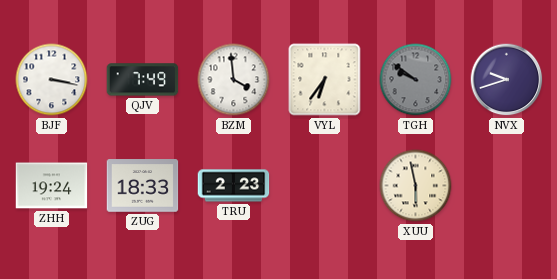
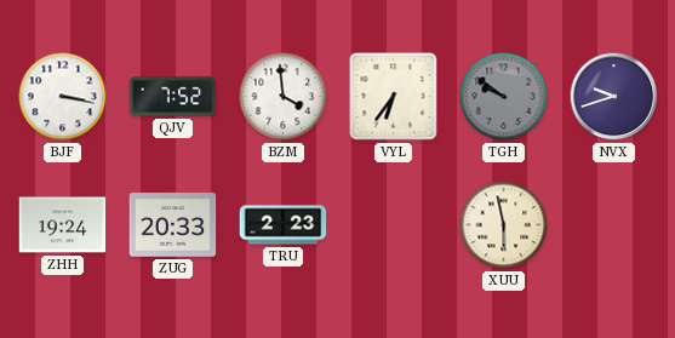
QJV: 7:49 -> 7:52
ZUG: 18:33 -> 20:33
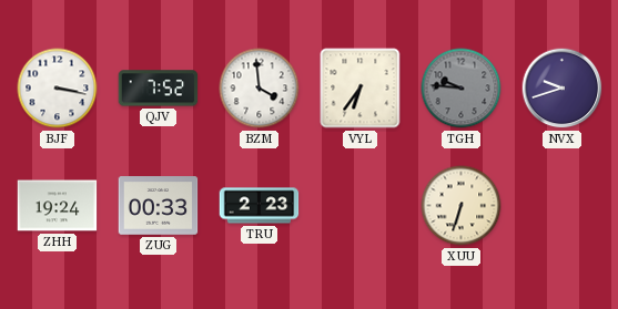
TGH: 9:51 -> 9:46
ZUG: 20:33 -> 00:33
XUU: 5:58 -> 6:33
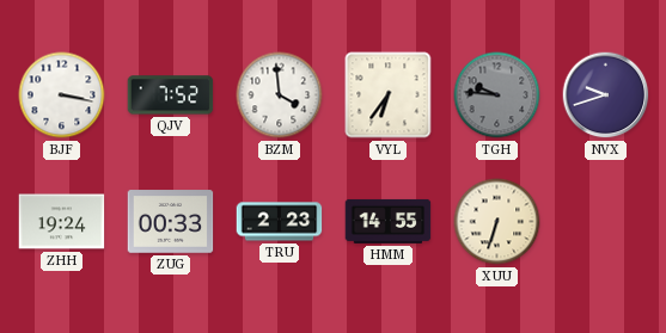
HMM: none -> 14:55
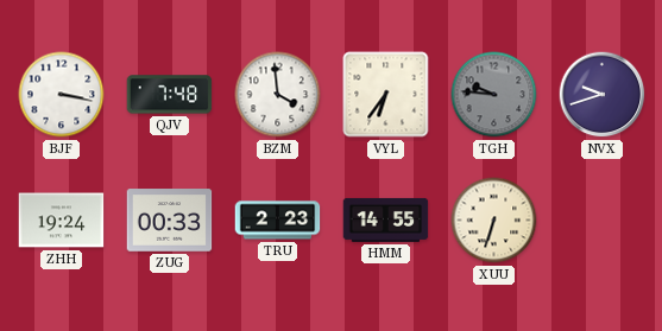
QJV: 7:52 -> 7:48
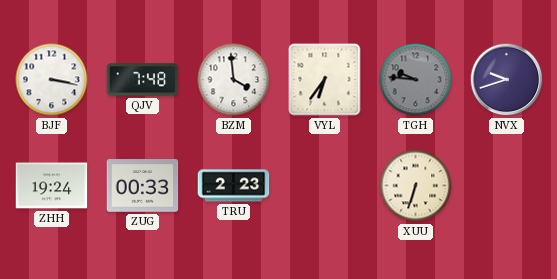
HMM: 14:55 -> none
